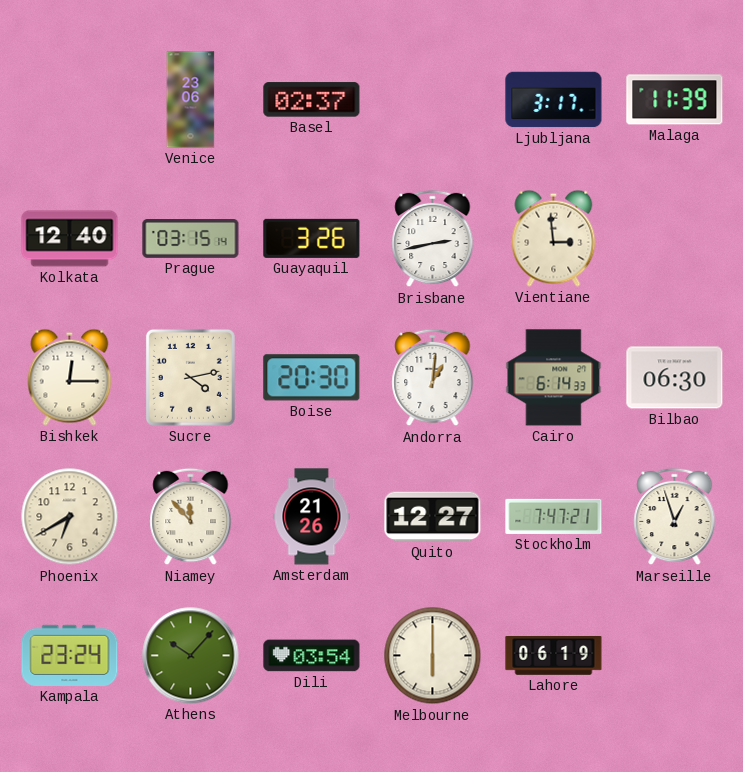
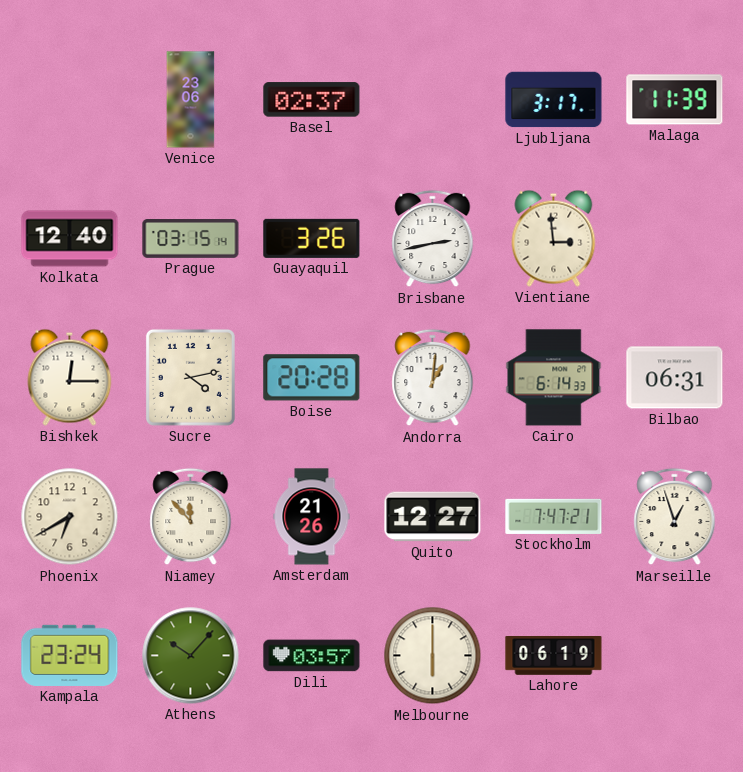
Boise: 20:30 -> 20:28
Bilbao: 06:30 -> 06:31
Dili: 03:54 -> 03:57
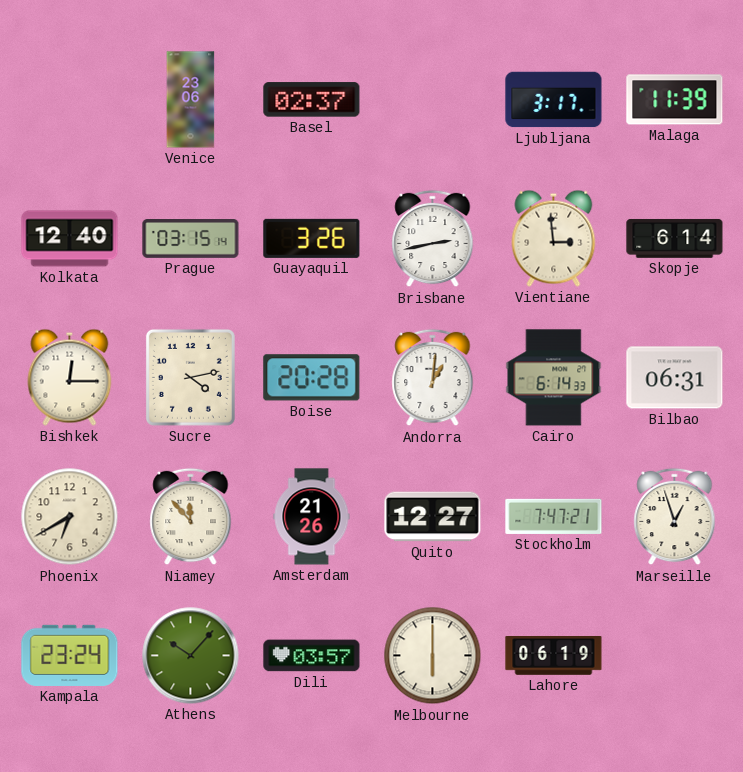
Skopje: none -> 6:14
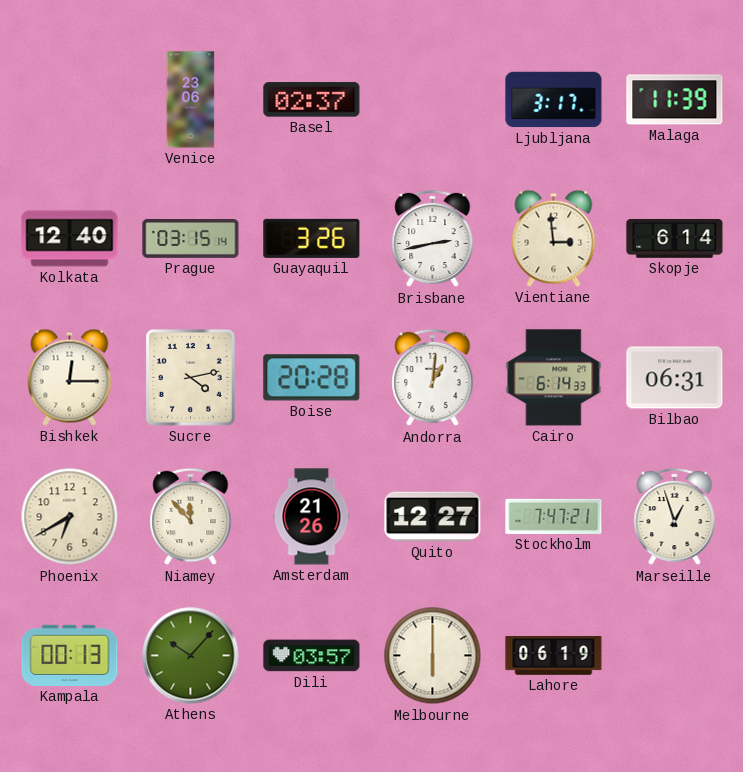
Kampala: 23:24 -> 00:13
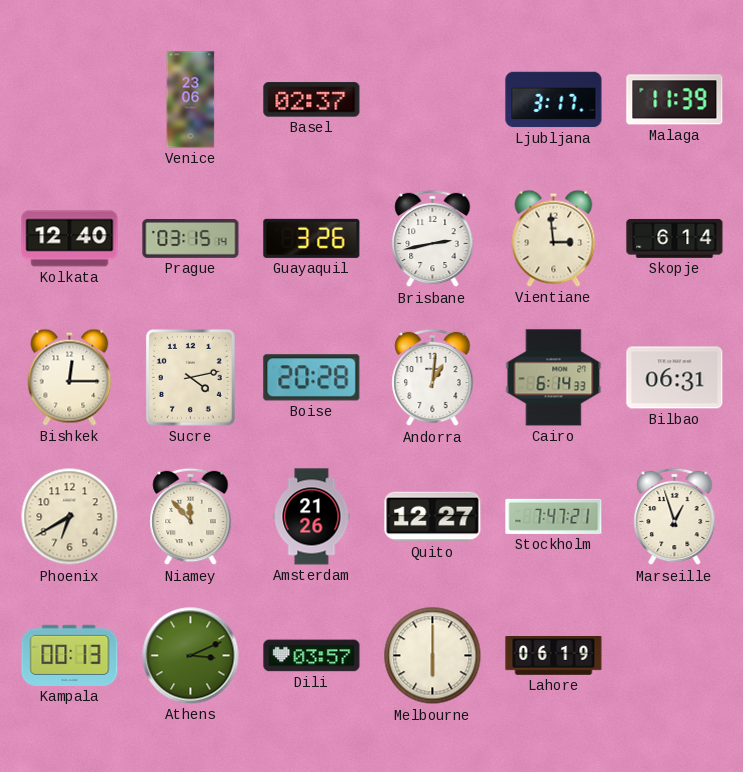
Athens: 10:07 -> 3:11
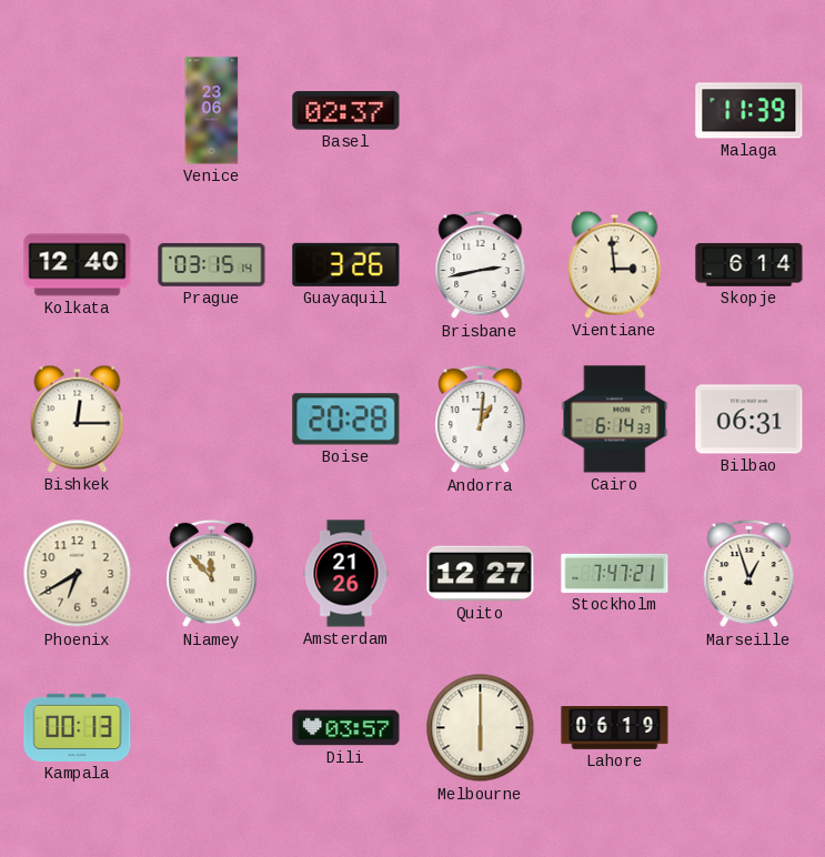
Ljubljana: 3:17 -> none
Sucre: 4:13 -> none
Athens: 3:11 -> none
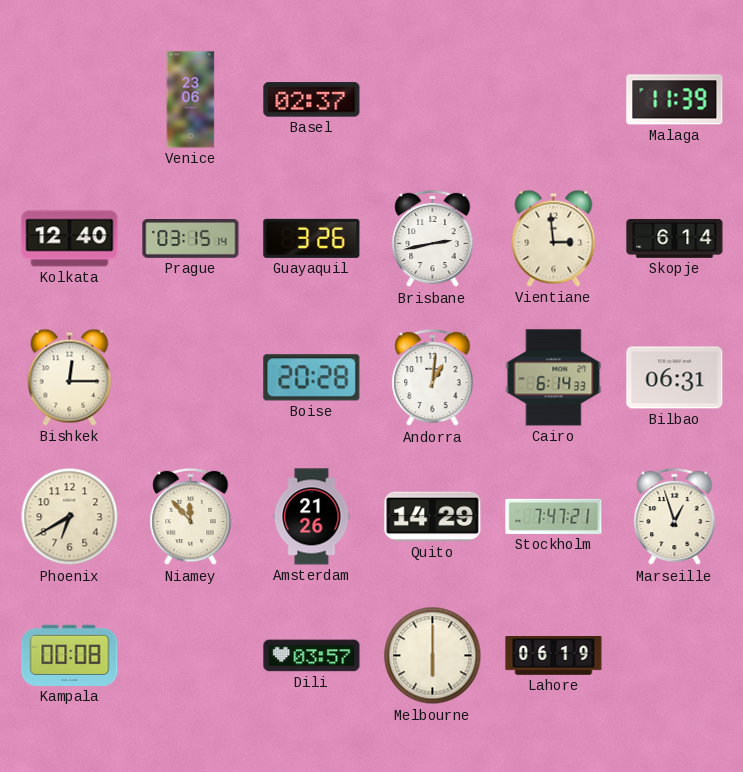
Quito: 12:27 -> 14:29
Kampala: 00:13 -> 00:08
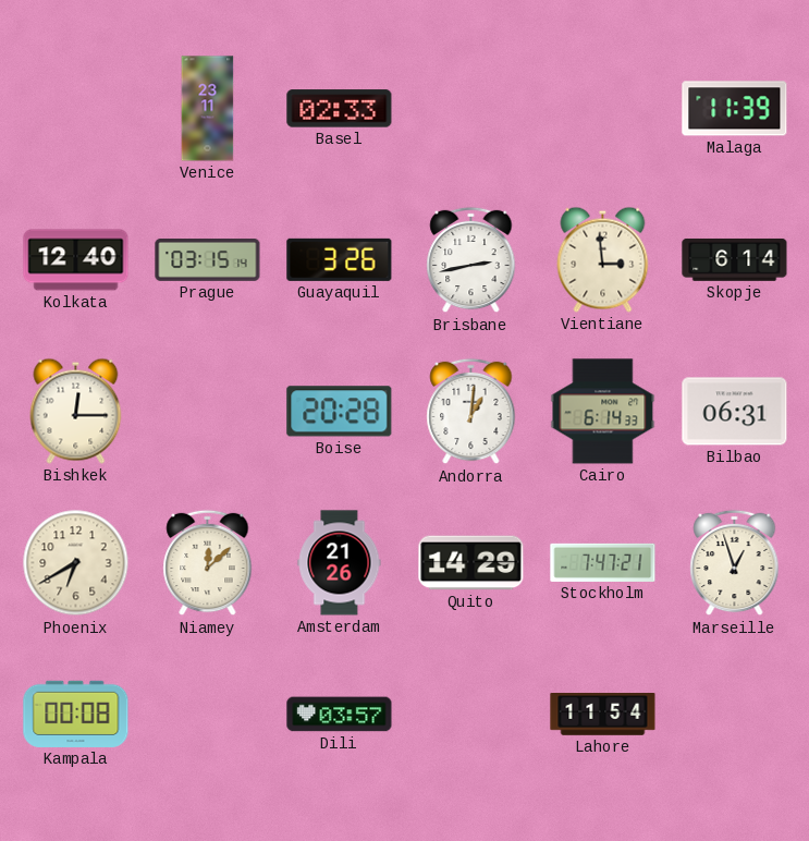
Venice: 23:06 -> 23:11
Basel: 02:37 -> 02:33
Niamey: 11:53 -> 12:08
Melbourne: 6:00 -> none
Lahore: 06:19 -> 11:54
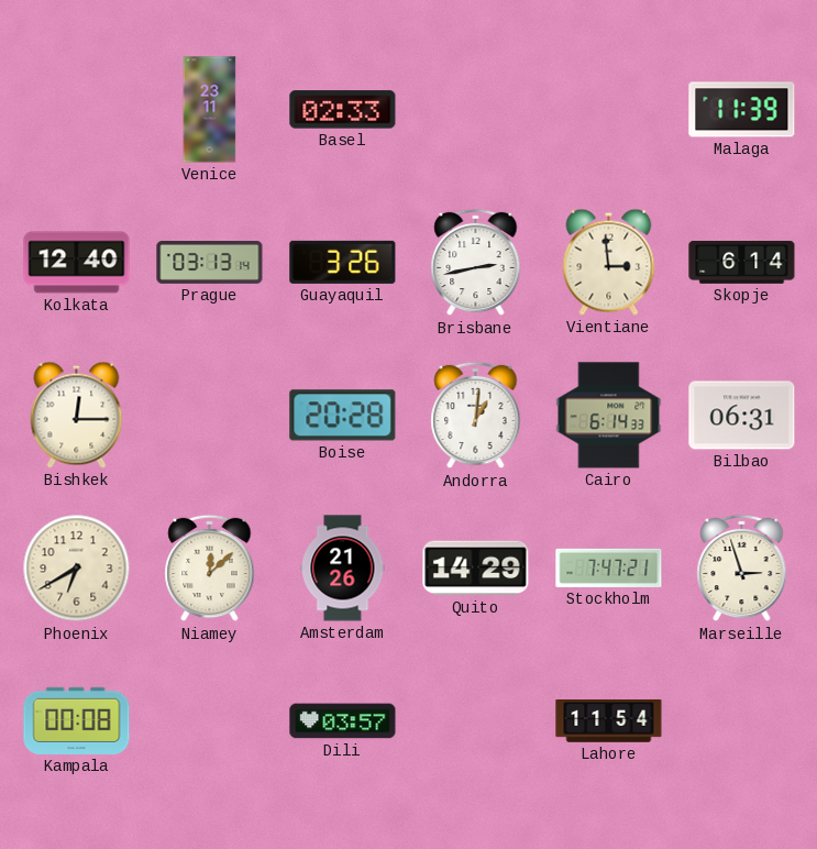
Prague: 03:15 -> 03:13
Marseille: 12:57 -> 2:57
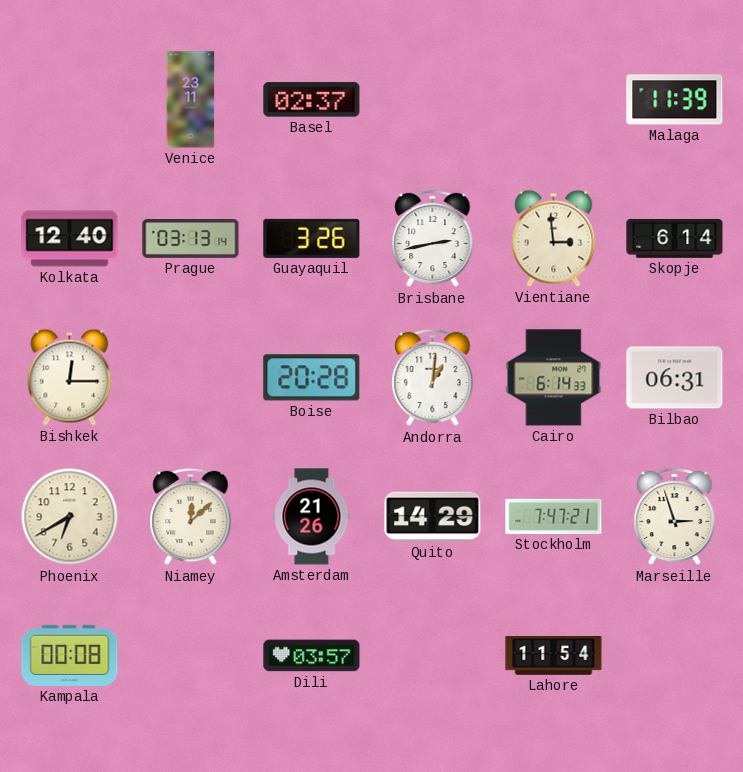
Basel: 02:33 -> 02:37
